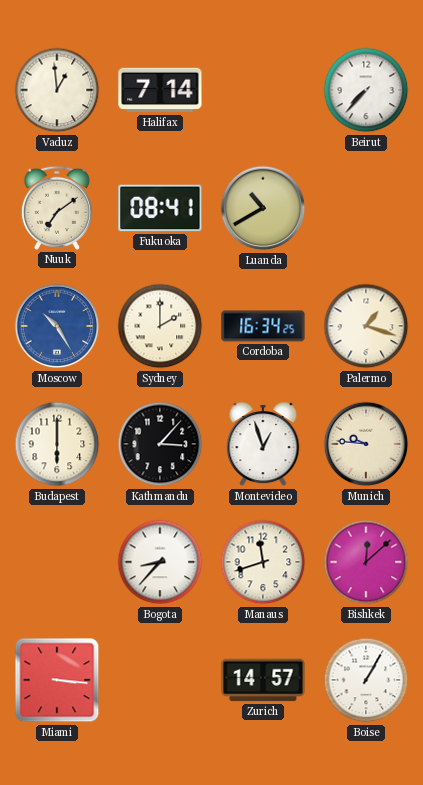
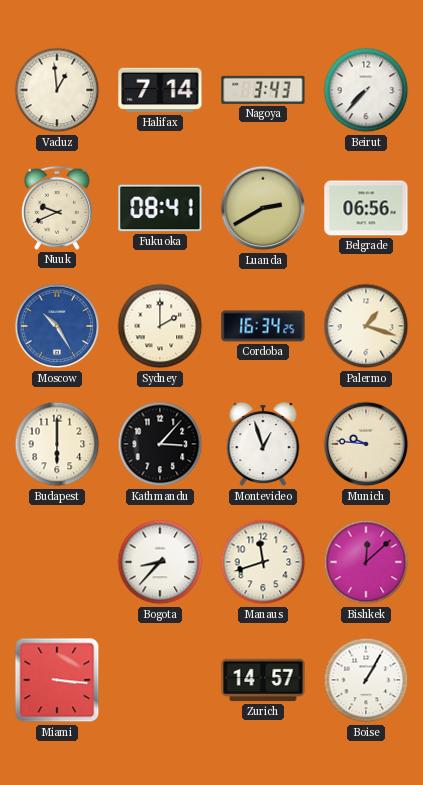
Nagoya: none -> 3:43
Nuuk: 7:09 -> 9:41
Luanda: 10:40 -> 2:40
Belgrade: none -> 06:56
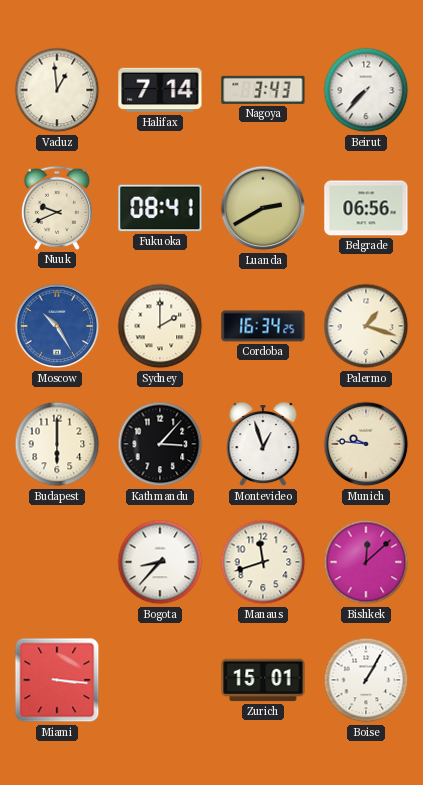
Zurich: 14:57 -> 15:01
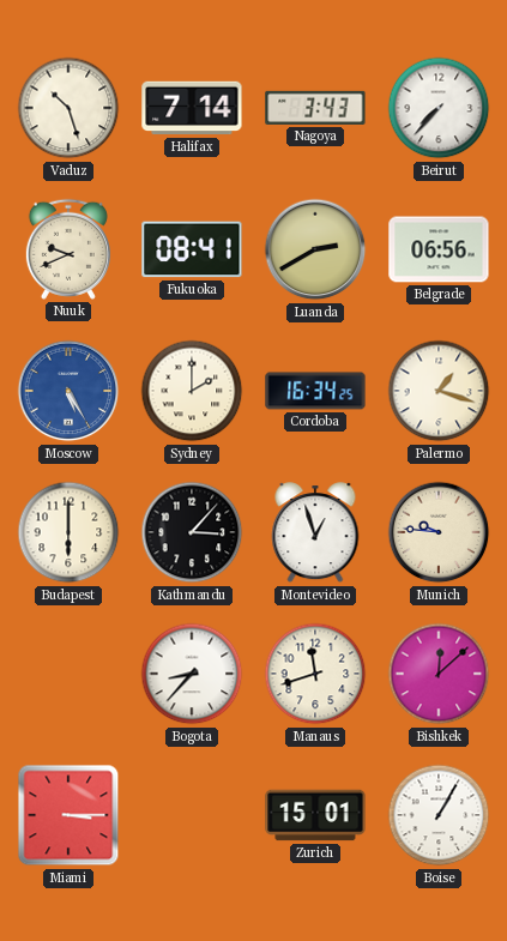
Vaduz: 12:59 -> 10:27
Moscow: 10:25 -> 5:25
Miami: 3:16 -> 3:15
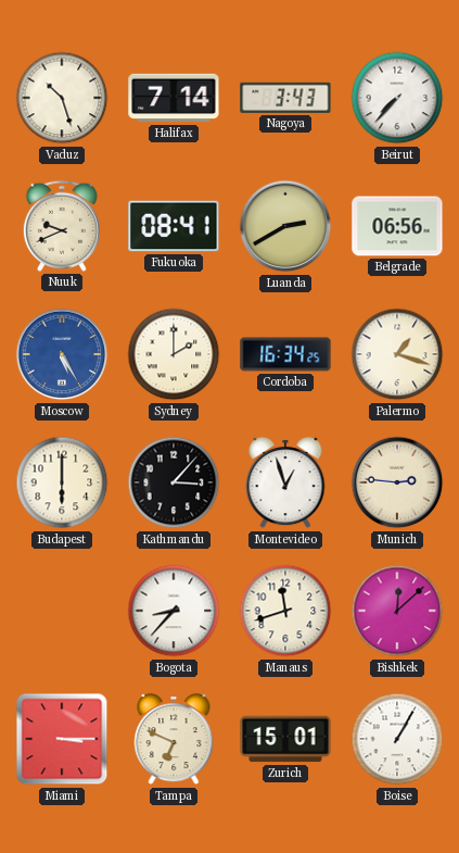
Munich: 9:46 -> 2:46
Tampa: none -> 6:49
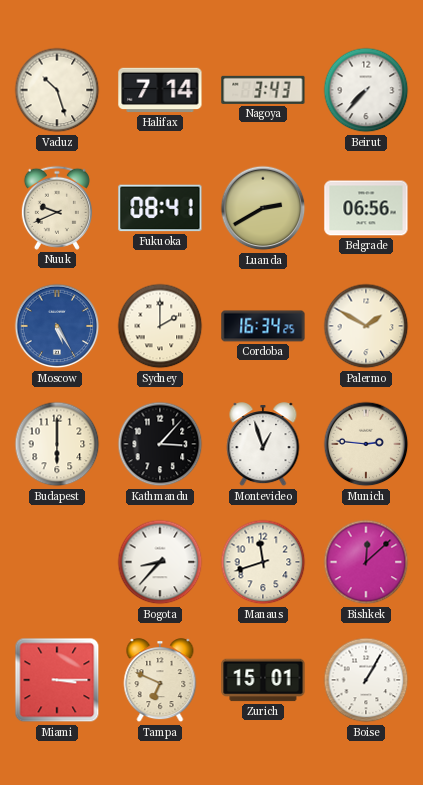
Palermo: 1:18 -> 1:50
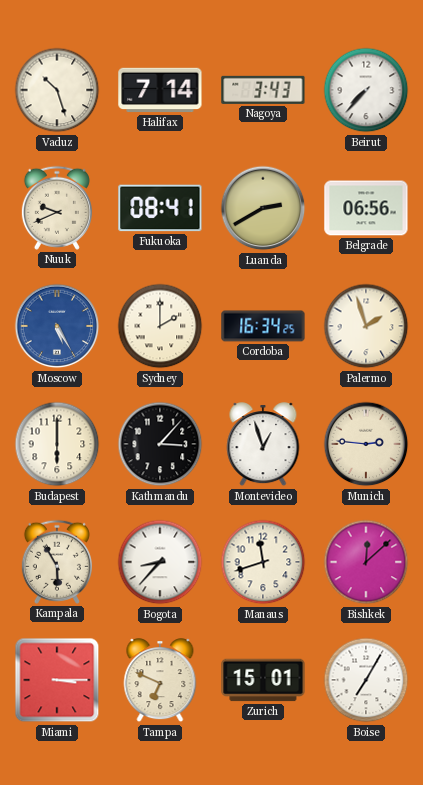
Palermo: 1:50 -> 1:57
Kampala: none -> 5:55
Boise: 1:05 -> 7:05
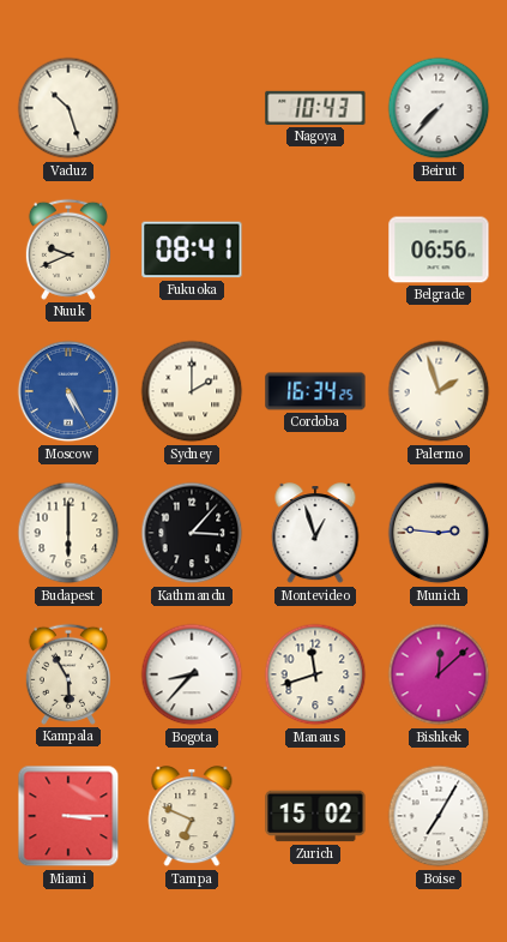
Halifax: 7:14 -> none
Nagoya: 3:43 -> 10:43
Luanda: 2:40 -> none
Zurich: 15:01 -> 15:02
